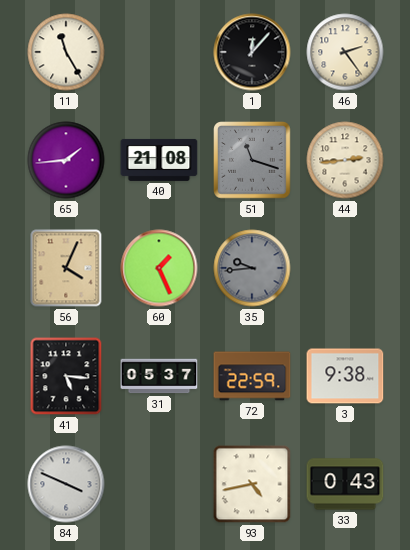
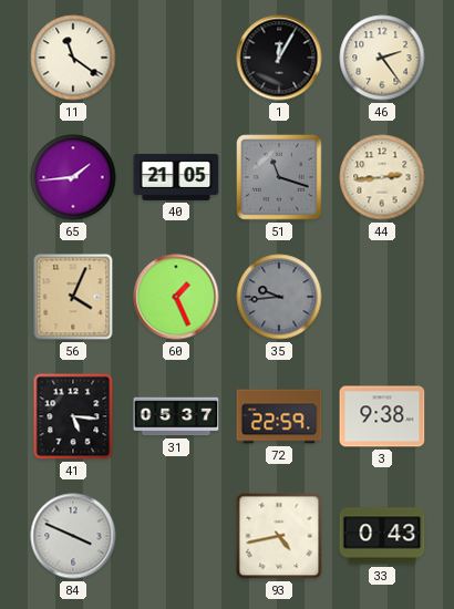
11: 11:25 -> 11:21
1: 12:07 -> 12:05
40: 21:08 -> 21:05
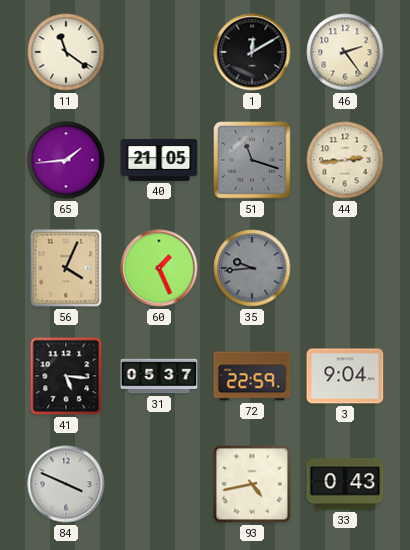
1: 12:05 -> 12:10
3: 9:38 -> 9:04
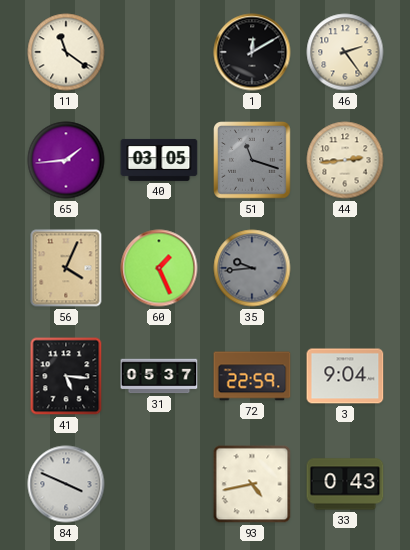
40: 21:05 -> 03:05
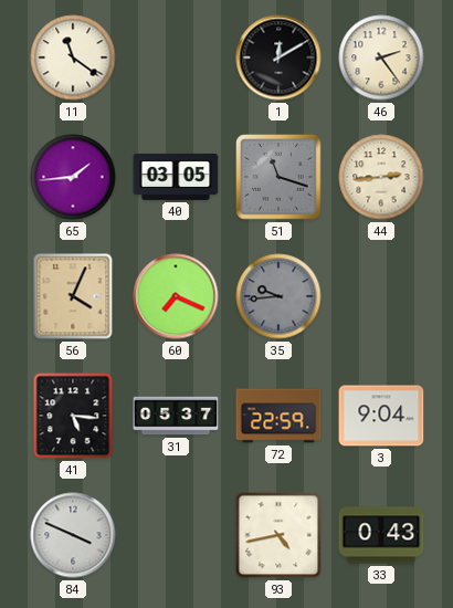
60: 1:26 -> 7:19
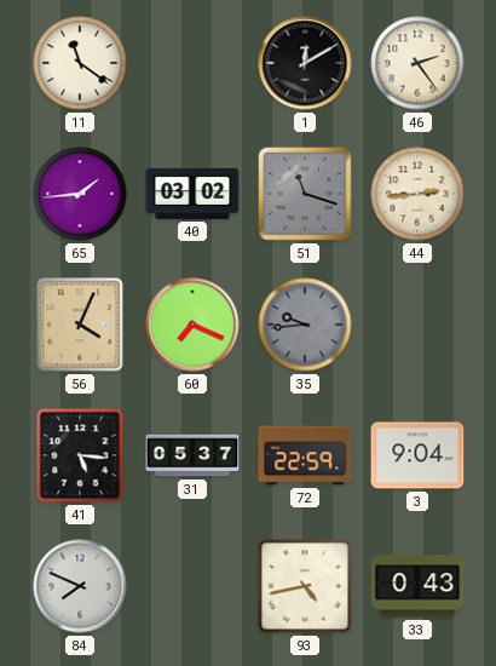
40: 03:05 -> 03:02
84: 3:49 -> 7:49
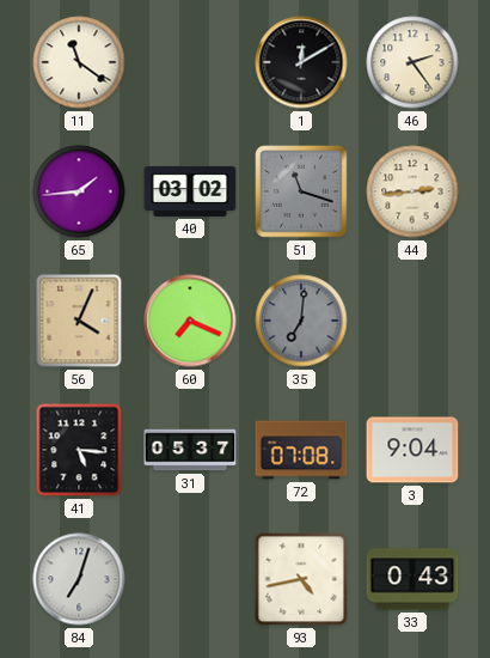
35: 9:44 -> 7:01
72: 22:59 -> 07:08
84: 7:49 -> 7:03
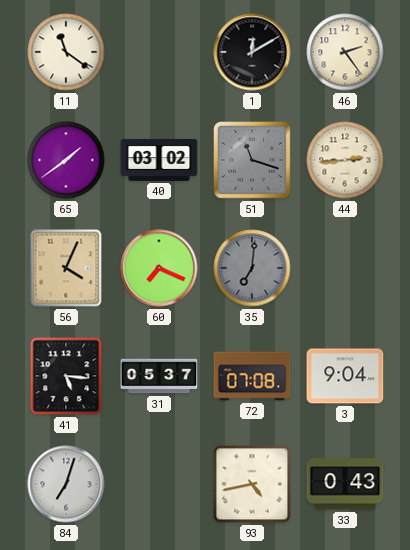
65: 1:44 -> 1:39
